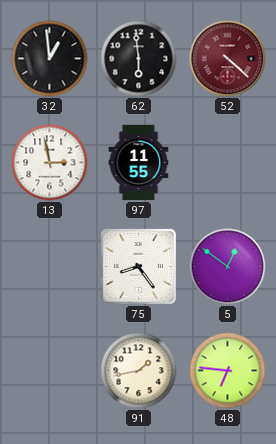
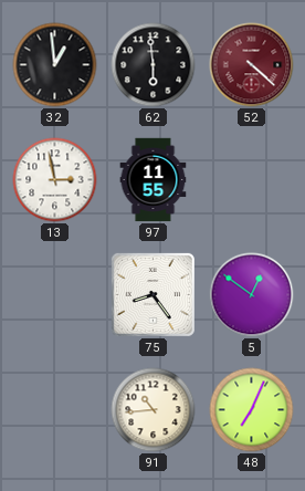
91: 1:43 -> 10:44
48: 6:46 -> 7:04
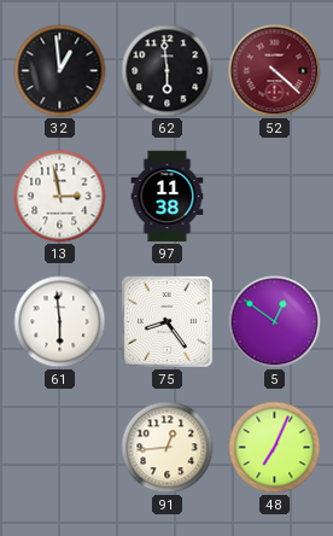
97: 11:55 -> 11:38
61: none -> 5:59
91: 10:44 -> 12:44
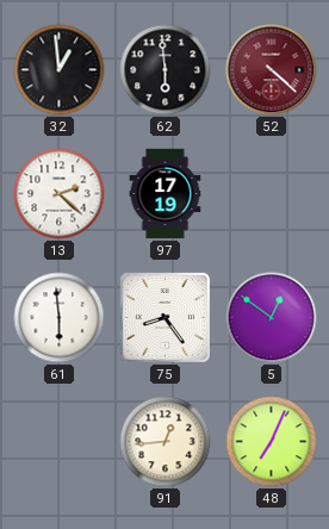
13: 2:58 -> 2:22
97: 11:38 -> 17:19
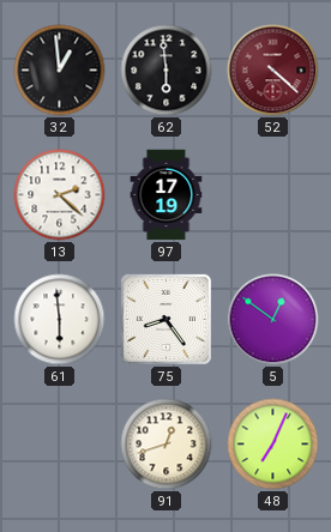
91: 12:44 -> 12:42
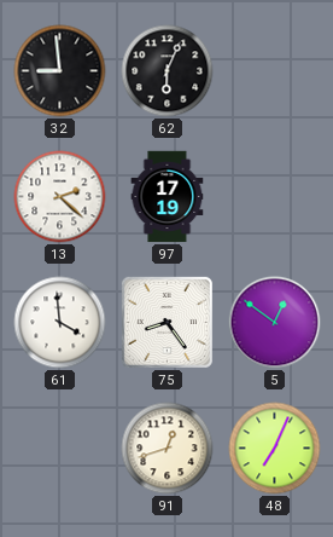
32: 12:59 -> 8:59
62: 5:59 -> 6:04
52: 4:22 -> none
61: 5:59 -> 3:59
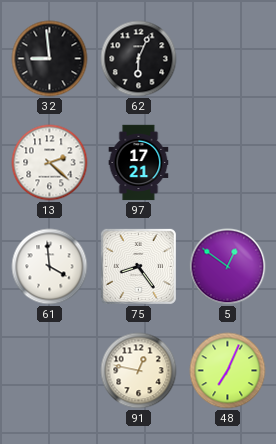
97: 17:19 -> 17:21
91: 12:42 -> 12:47
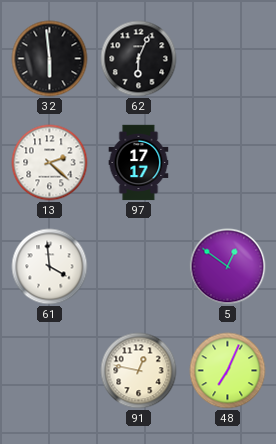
32: 8:59 -> 5:59
97: 17:21 -> 17:17
75: 8:24 -> none
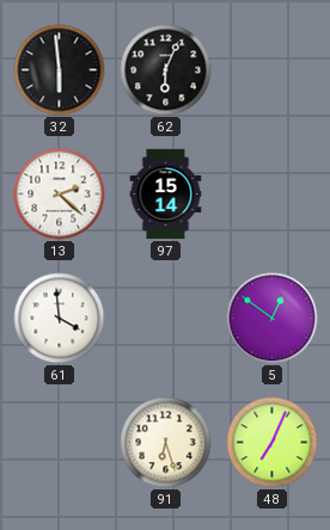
97: 17:17 -> 15:14
91: 12:47 -> 6:27
